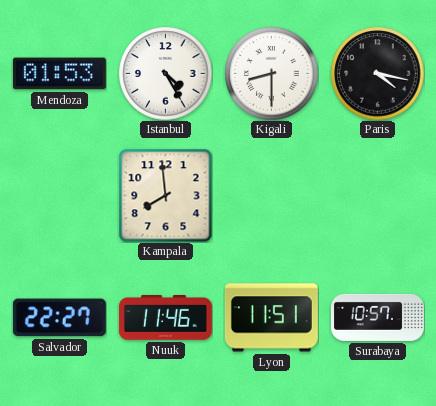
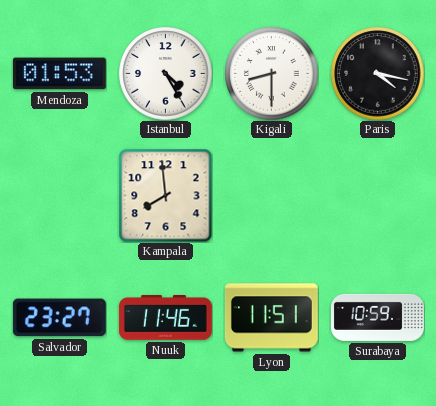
Salvador: 22:27 -> 23:27
Surabaya: 10:57 -> 10:59
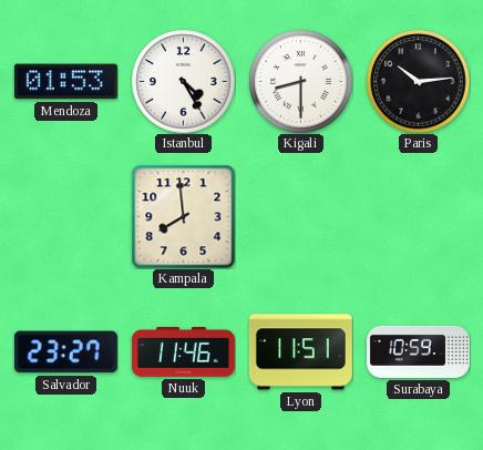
Paris: 4:17 -> 10:14
